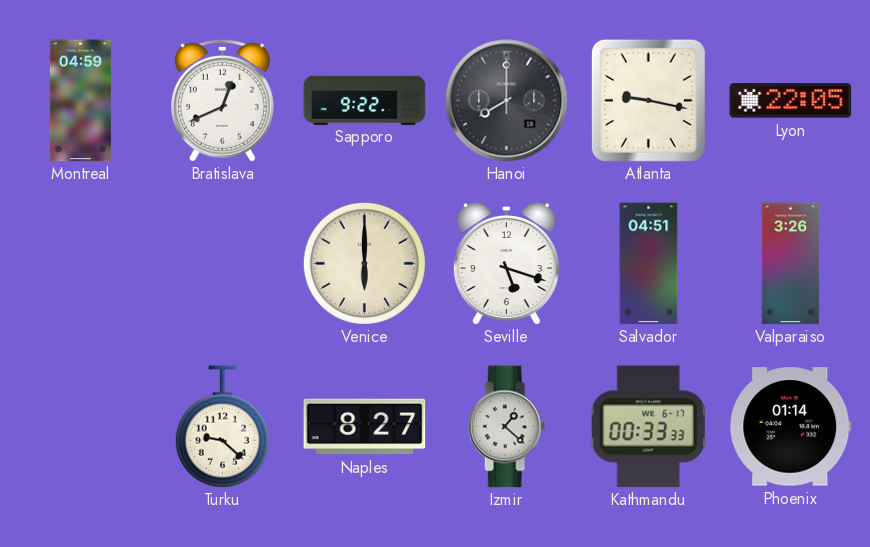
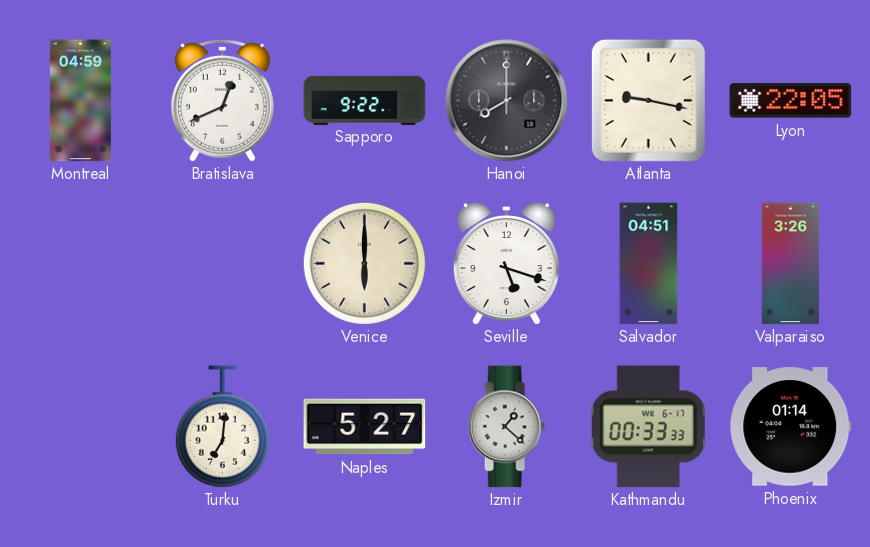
Turku: 9:22 -> 7:01
Naples: 8:27 -> 5:27
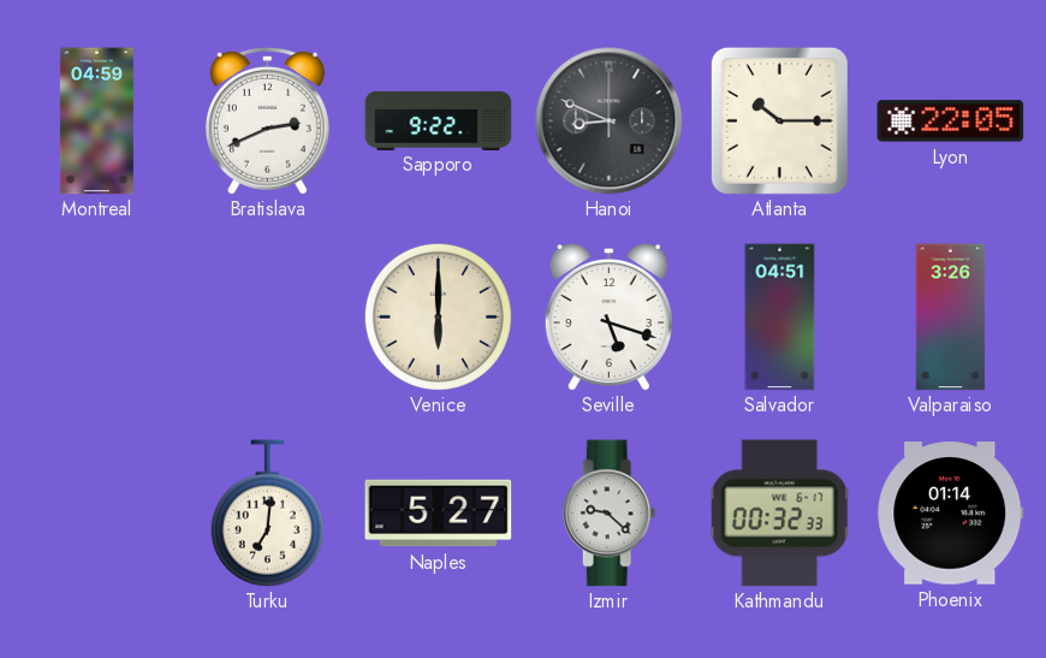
Bratislava: 12:41 -> 2:41
Hanoi: 8:00 -> 8:49
Atlanta: 9:17 -> 10:15
Izmir: 1:22 -> 9:22
Kathmandu: 00:33 -> 00:32
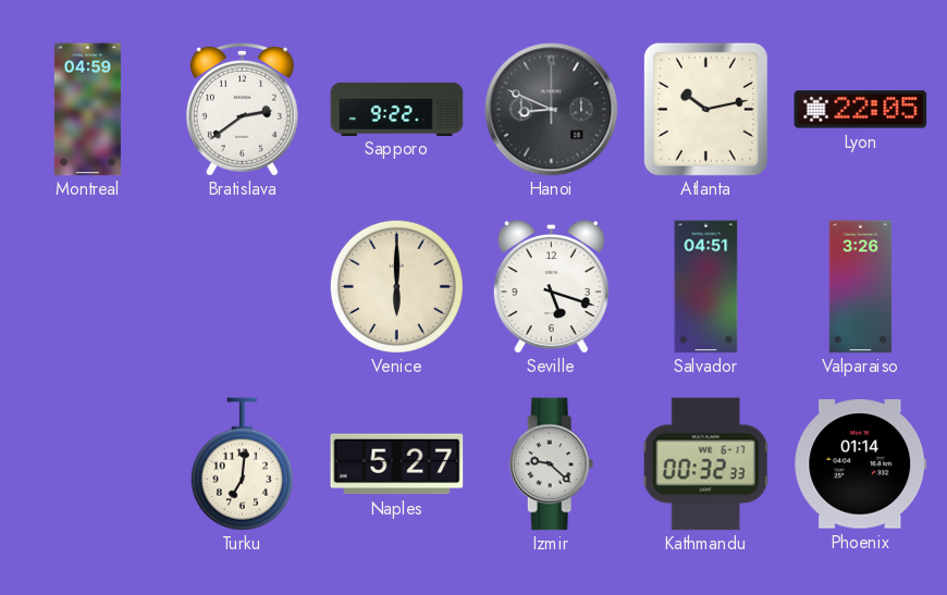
Bratislava: 2:41 -> 2:39
Atlanta: 10:15 -> 10:13
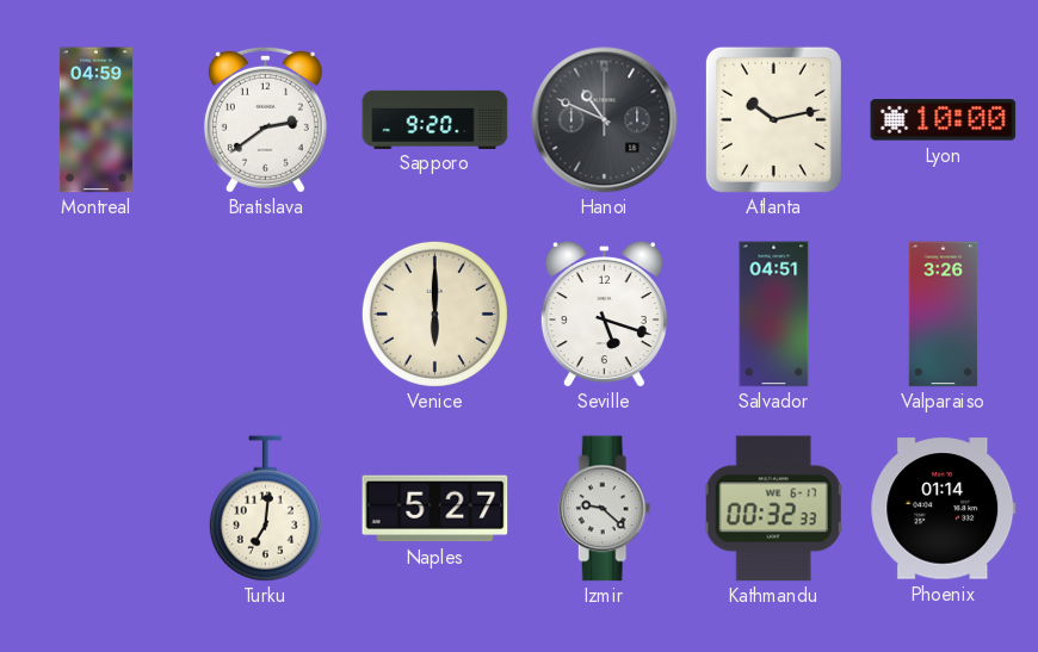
Sapporo: 9:22 -> 9:20
Hanoi: 8:49 -> 10:49
Lyon: 22:05 -> 10:00
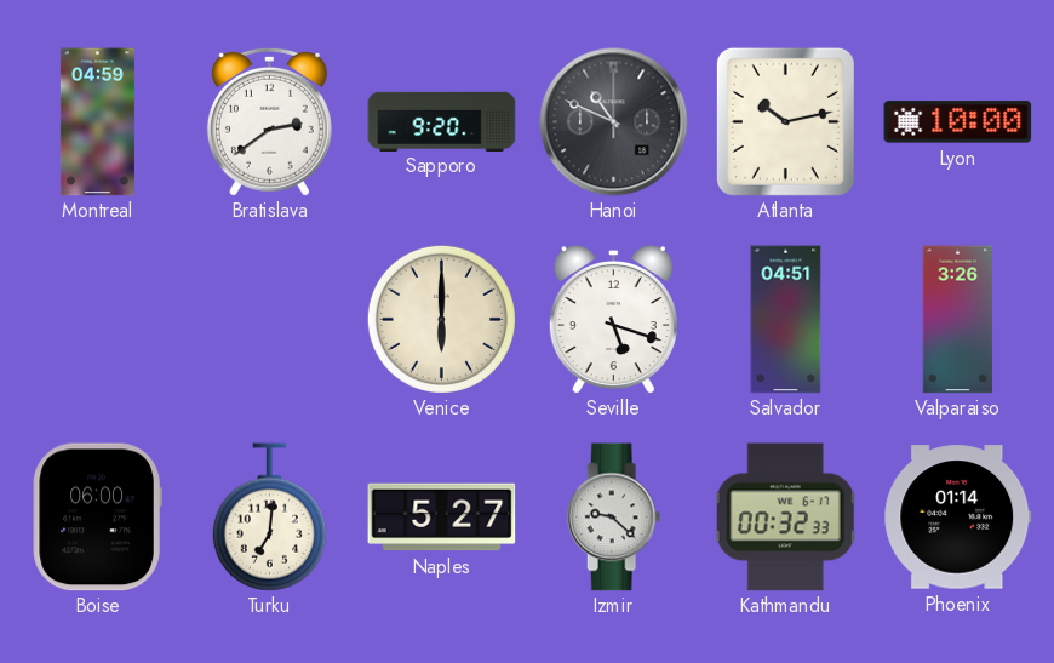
Boise: none -> 06:00
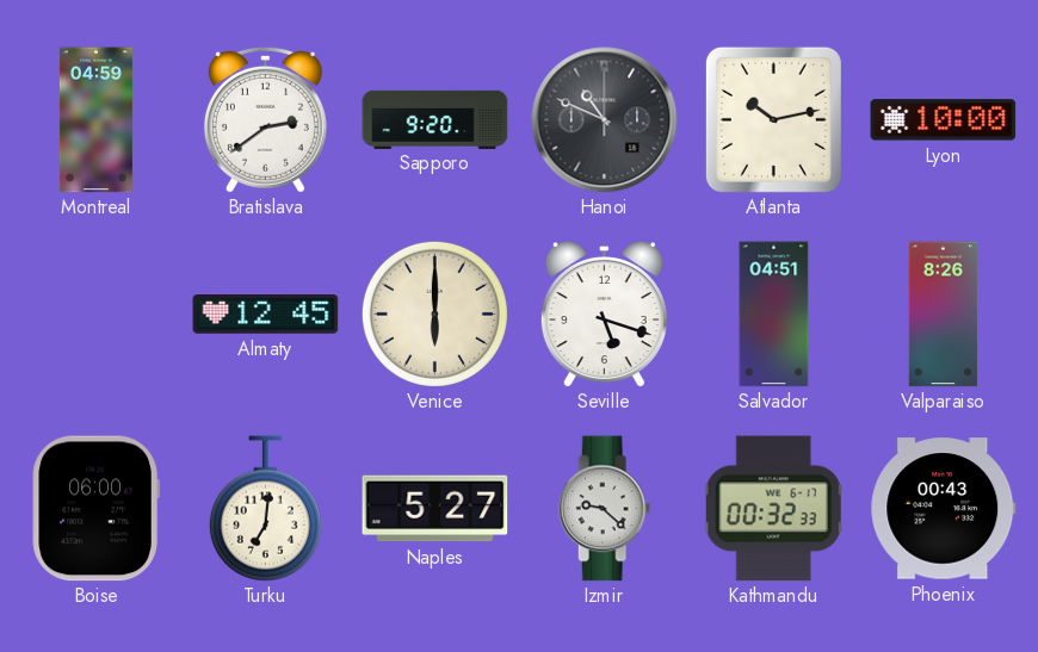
Almaty: none -> 12:45
Valparaiso: 3:26 -> 8:26
Phoenix: 01:14 -> 00:43
